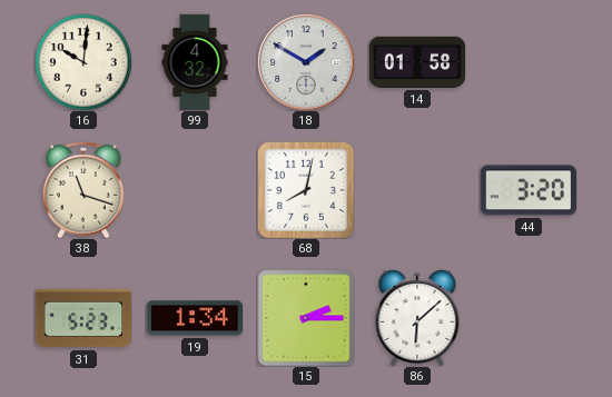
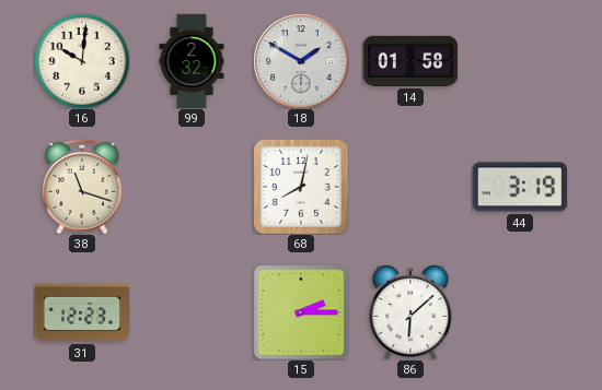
99: 4:32 -> 2:32
44: 3:20 -> 3:19
31: 5:23 -> 12:23
19: 1:34 -> none
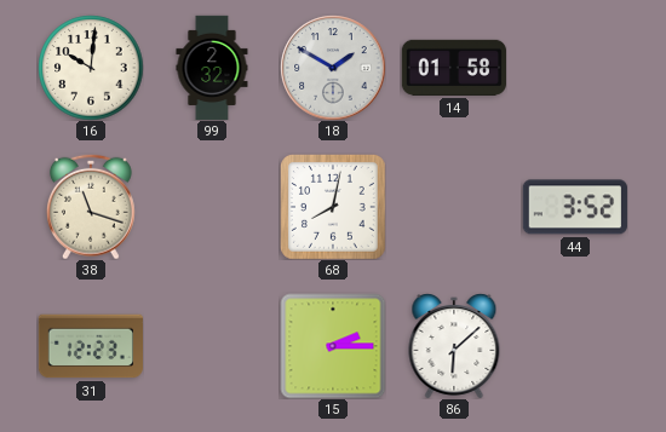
44: 3:19 -> 3:52
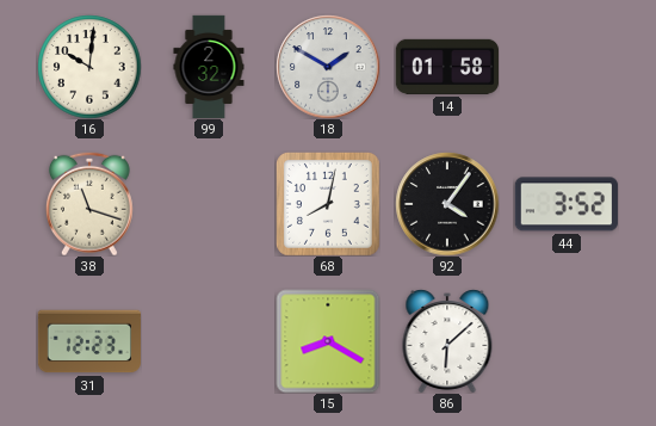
92: none -> 4:06
15: 2:15 -> 8:20
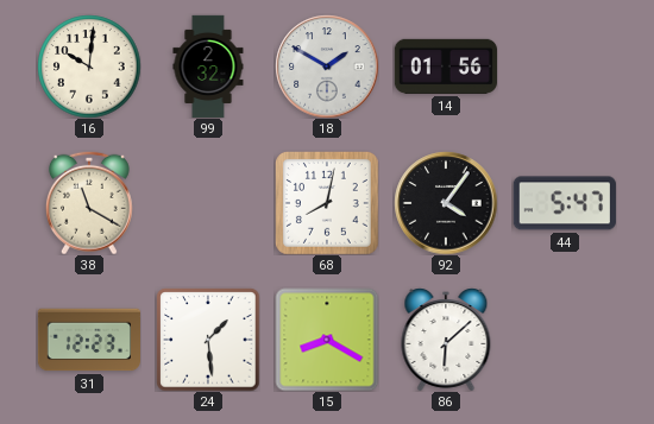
14: 01:58 -> 01:56
38: 11:18 -> 11:20
44: 3:52 -> 5:47
24: none -> 1:29
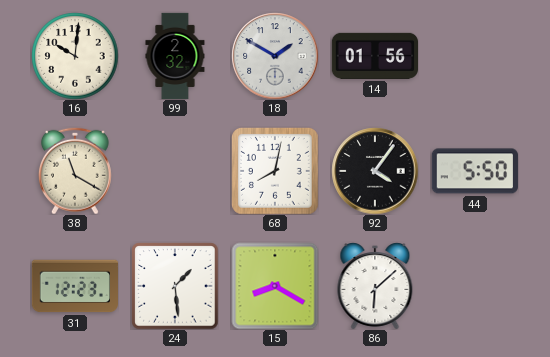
44: 5:47 -> 5:50
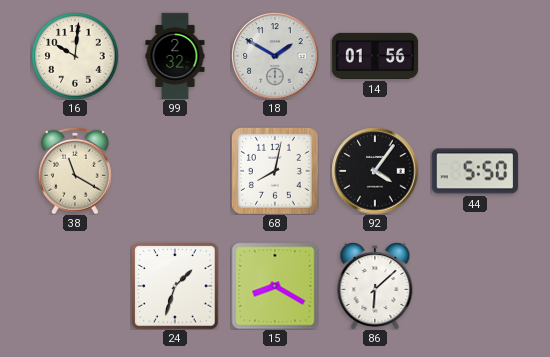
31: 12:23 -> none
24: 1:29 -> 1:33
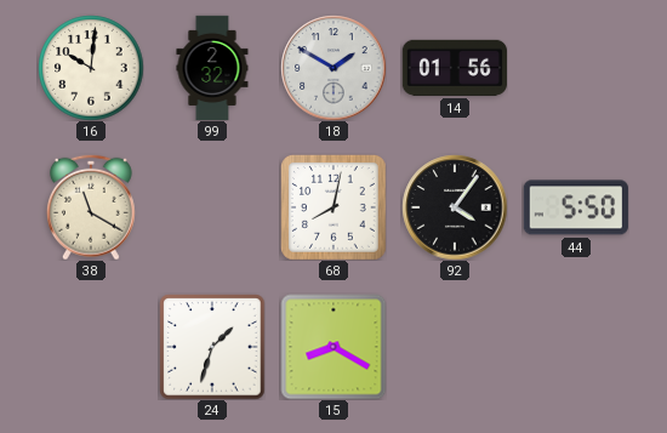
86: 6:08 -> none
